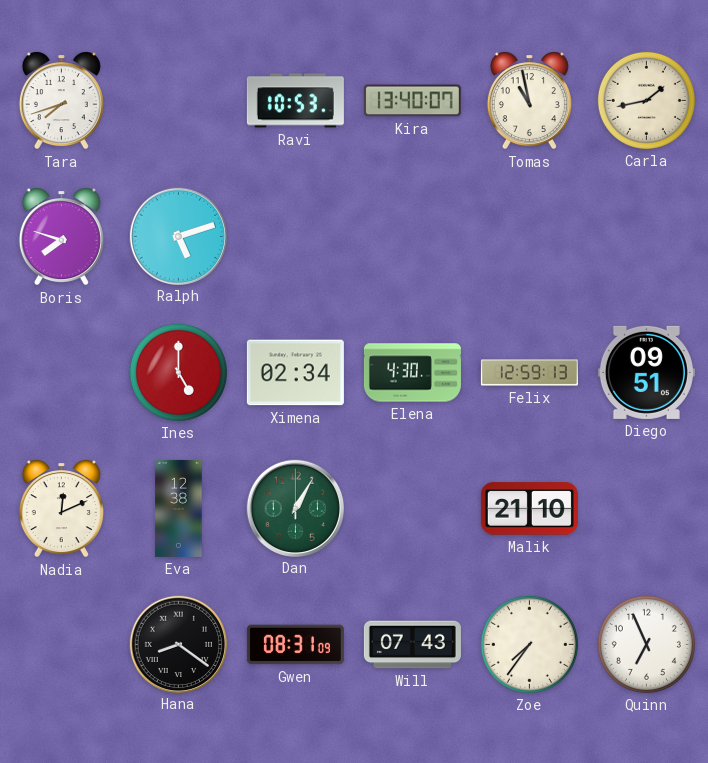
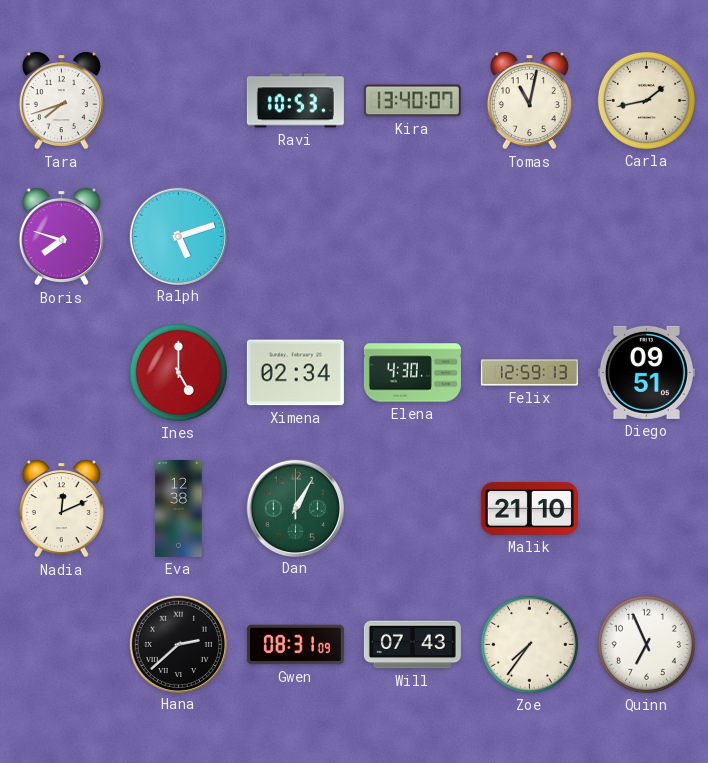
Tomas: 10:58 -> 11:02
Hana: 8:21 -> 2:38
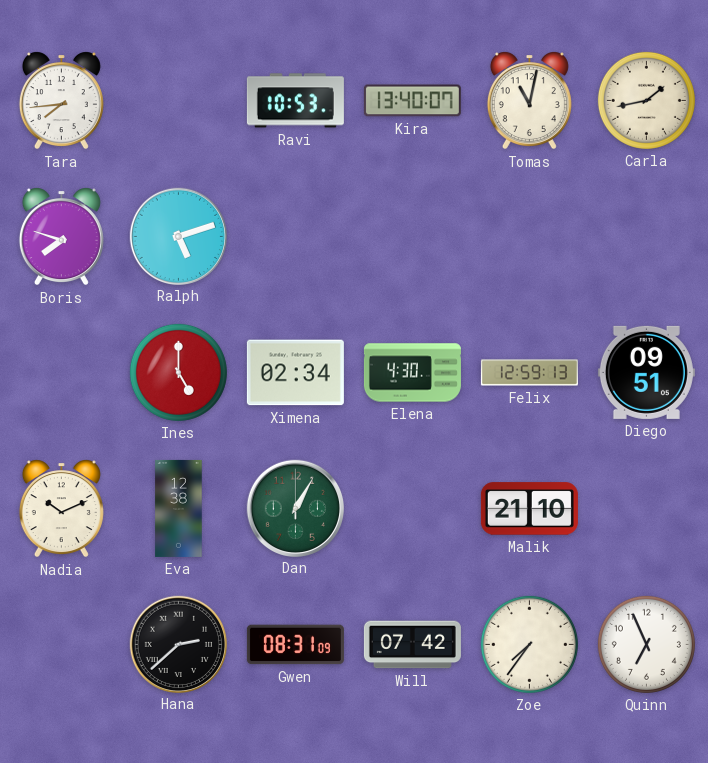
Tara: 7:42 -> 7:44
Nadia: 12:11 -> 10:11
Will: 07:43 -> 07:42
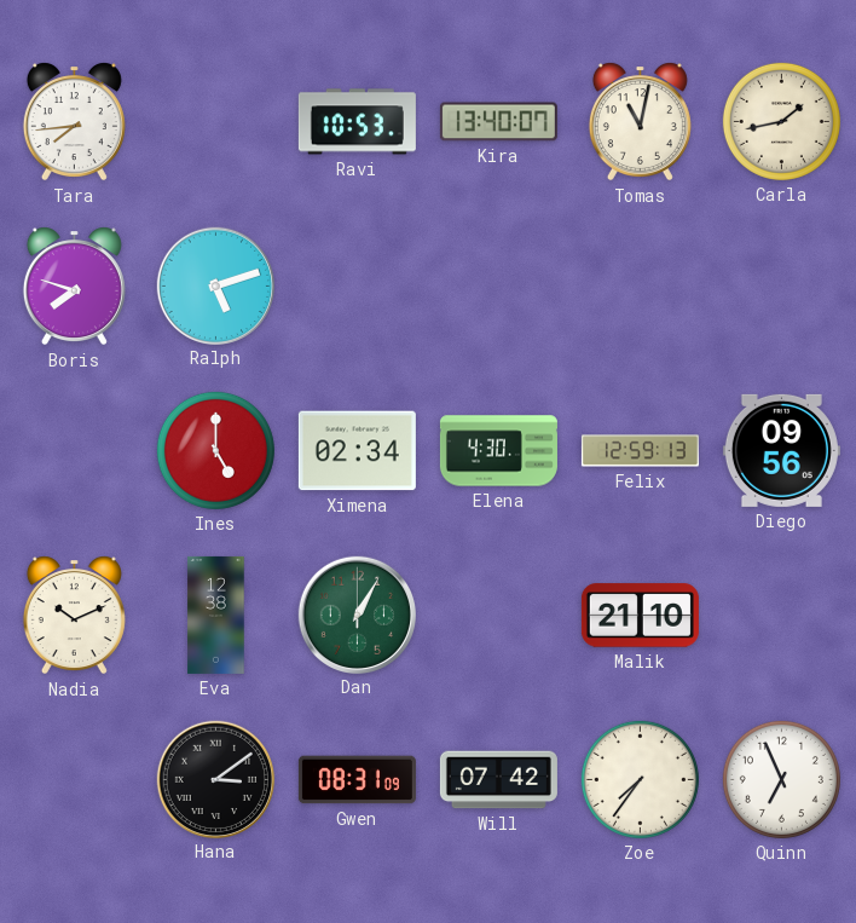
Diego: 09:51 -> 09:56
Hana: 2:38 -> 3:09
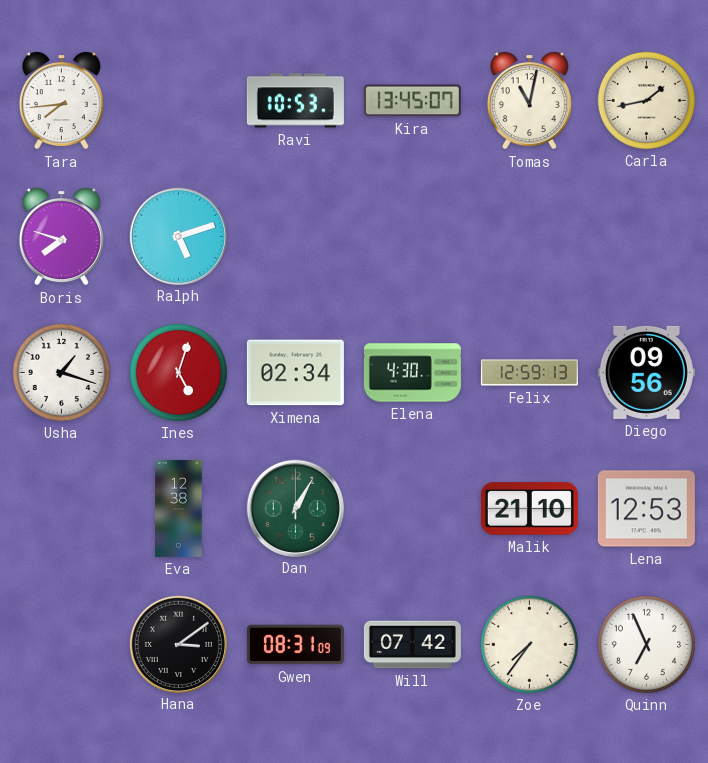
Kira: 13:40 -> 13:45
Usha: none -> 1:18
Ines: 5:00 -> 5:03
Nadia: 10:11 -> none
Lena: none -> 12:53
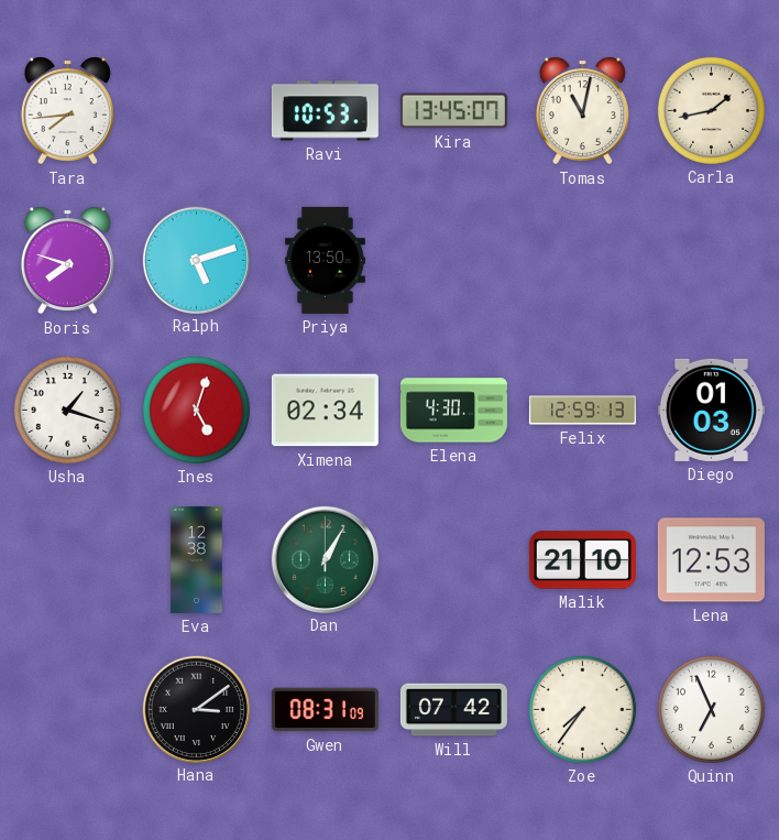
Priya: none -> 13:50
Diego: 09:56 -> 01:03
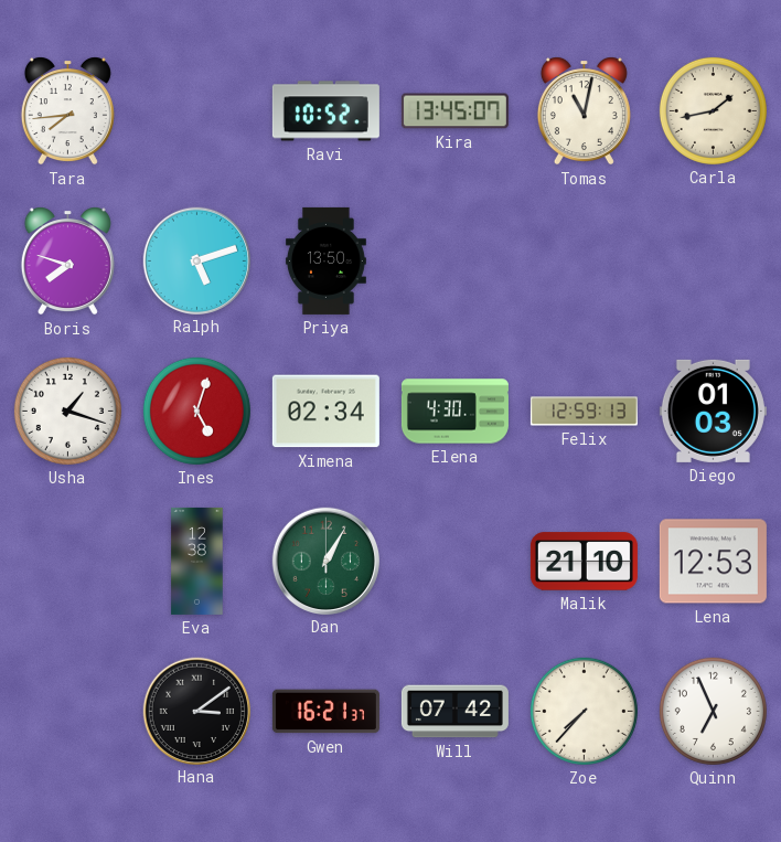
Ravi: 10:53 -> 10:52
Gwen: 08:31 -> 16:21
Zoe: 7:36 -> 7:37
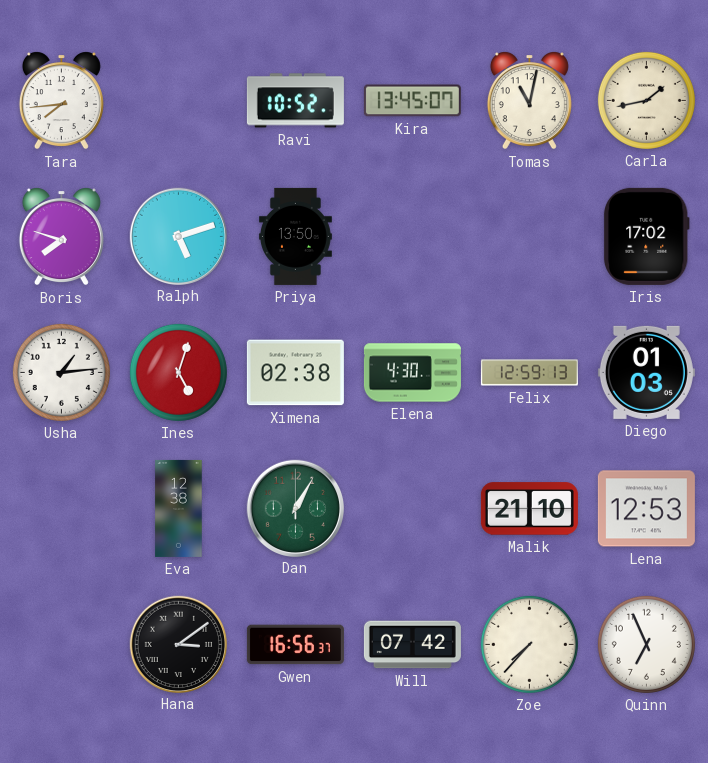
Iris: none -> 17:02
Usha: 1:18 -> 1:14
Ximena: 02:34 -> 02:38
Gwen: 16:21 -> 16:56
